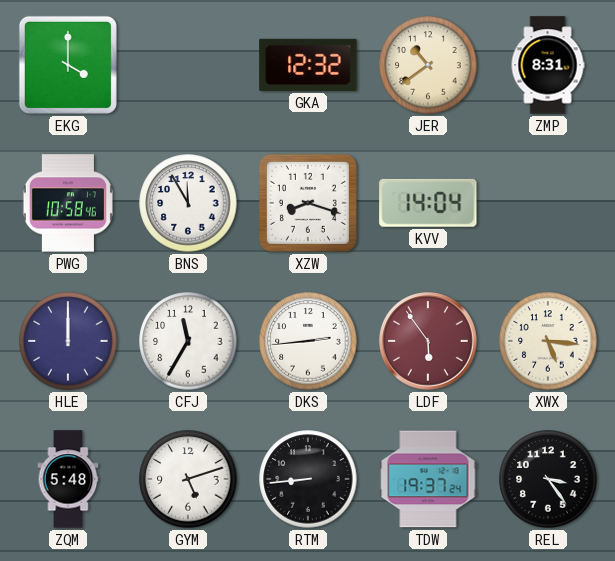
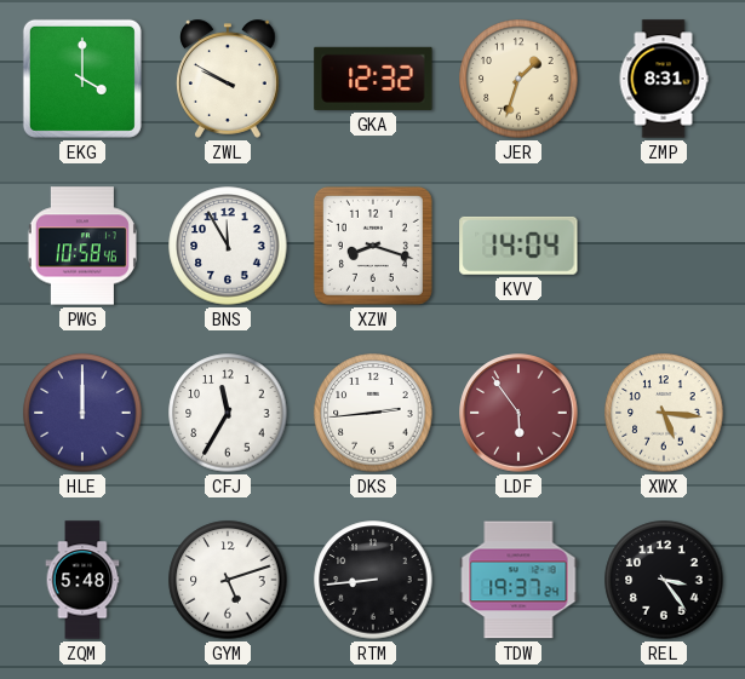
ZWL: none -> 9:50
JER: 10:39 -> 1:33
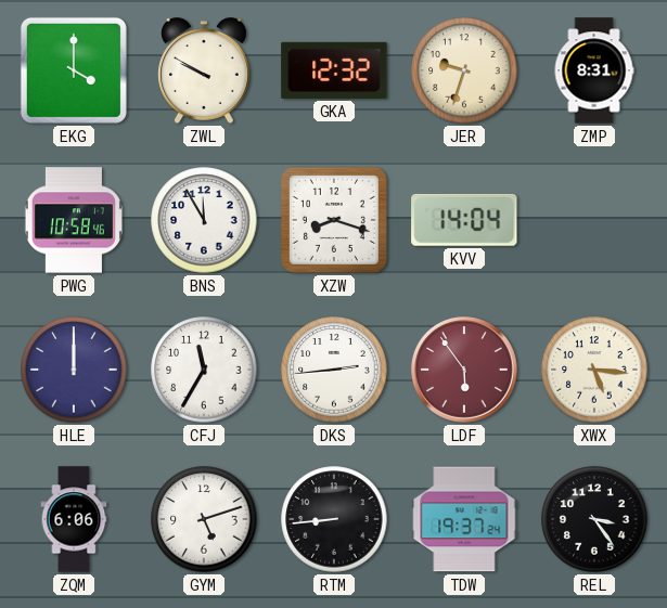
JER: 1:33 -> 9:33
ZQM: 5:48 -> 6:06
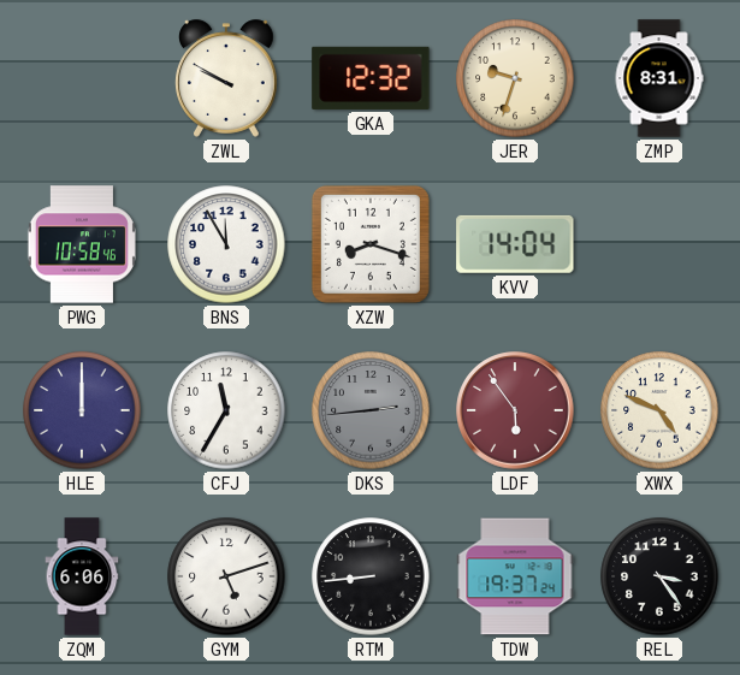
EKG: 4:00 -> none
DKS dial: white -> grey
XWX: 5:16 -> 4:49
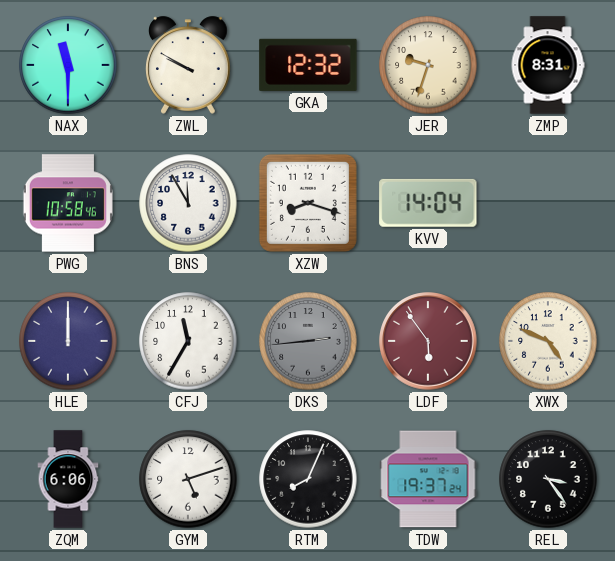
NAX: none -> 11:30
RTM: 8:44 -> 8:04
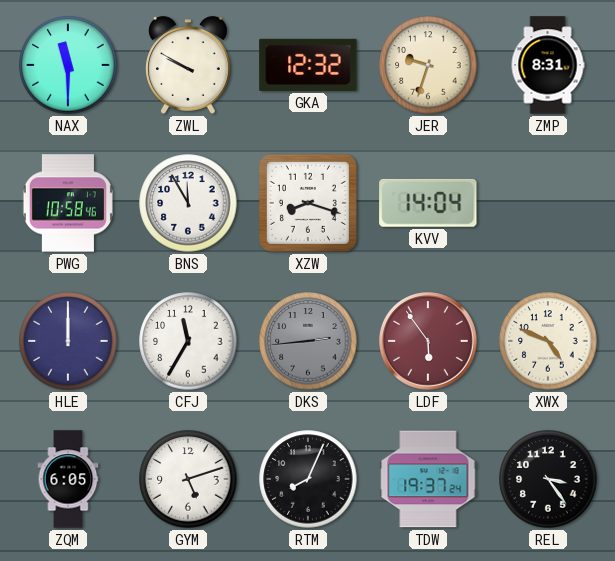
ZQM: 6:06 -> 6:05
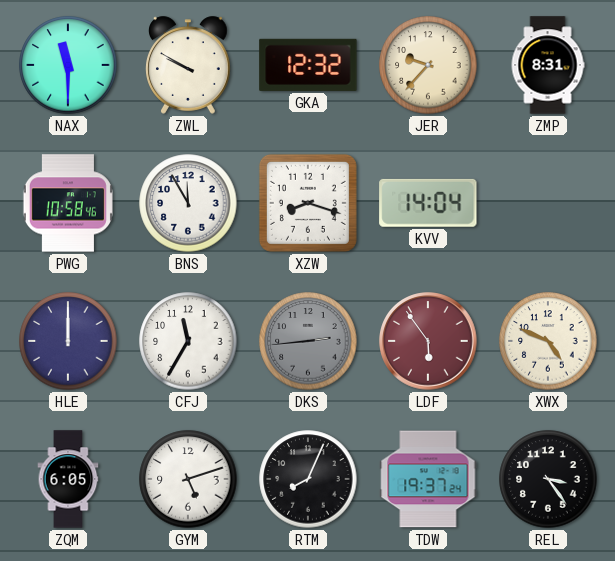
JER: 9:33 -> 9:37
